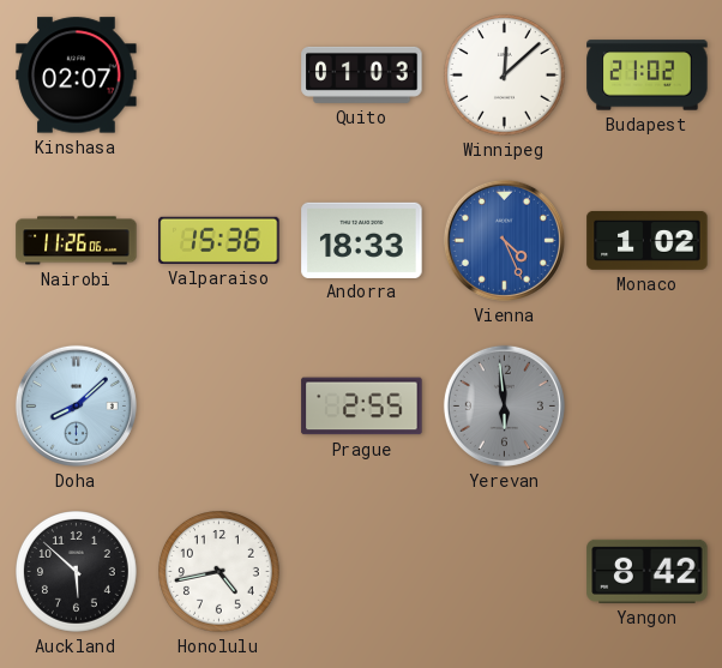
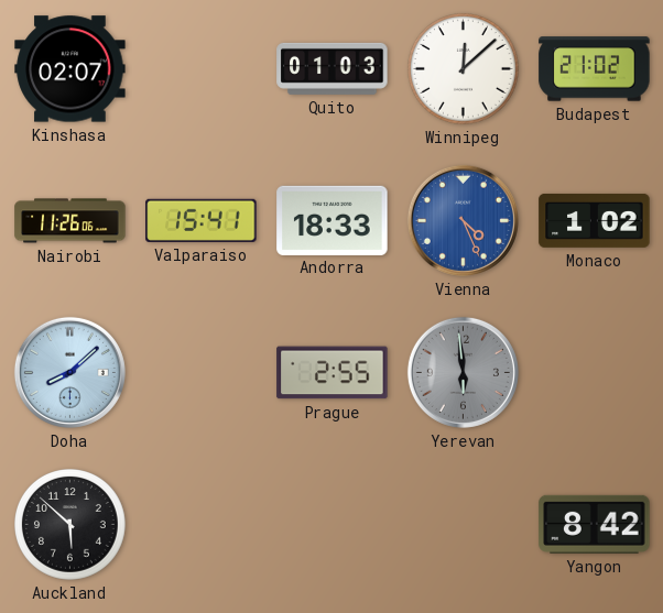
Valparaiso: 15:36 -> 15:41
Honolulu: 4:43 -> none
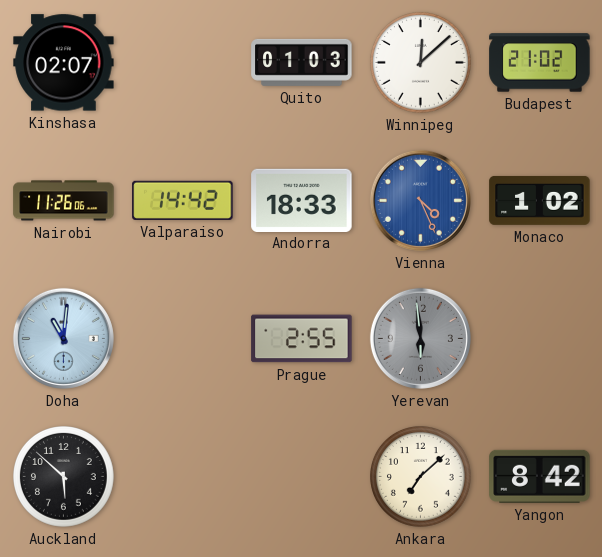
Valparaiso: 15:41 -> 14:42
Doha: 8:08 -> 11:01
Ankara: none -> 7:08
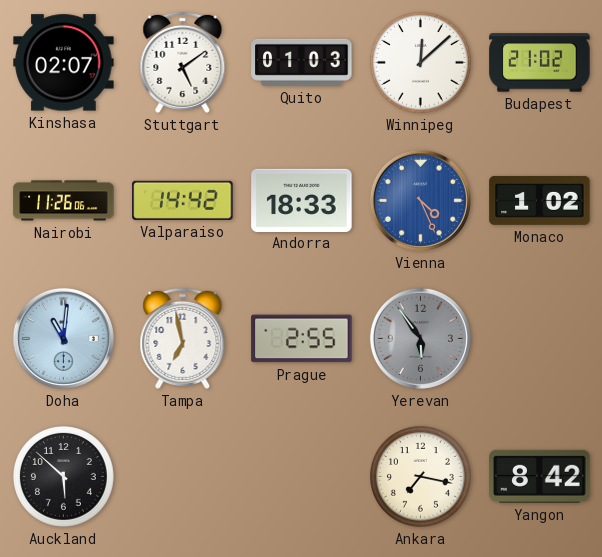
Stuttgart: none -> 5:09
Tampa: none -> 6:58
Yerevan: 5:59 -> 5:54
Ankara: 7:08 -> 7:17
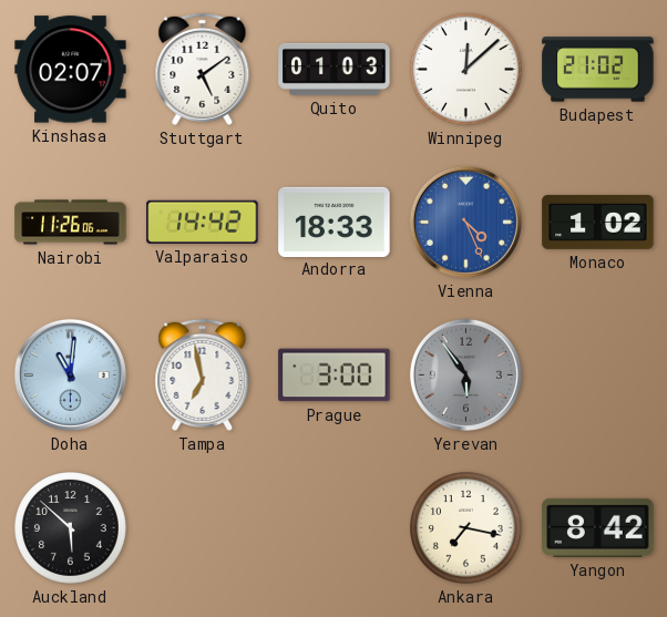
Prague: 2:55 -> 3:00
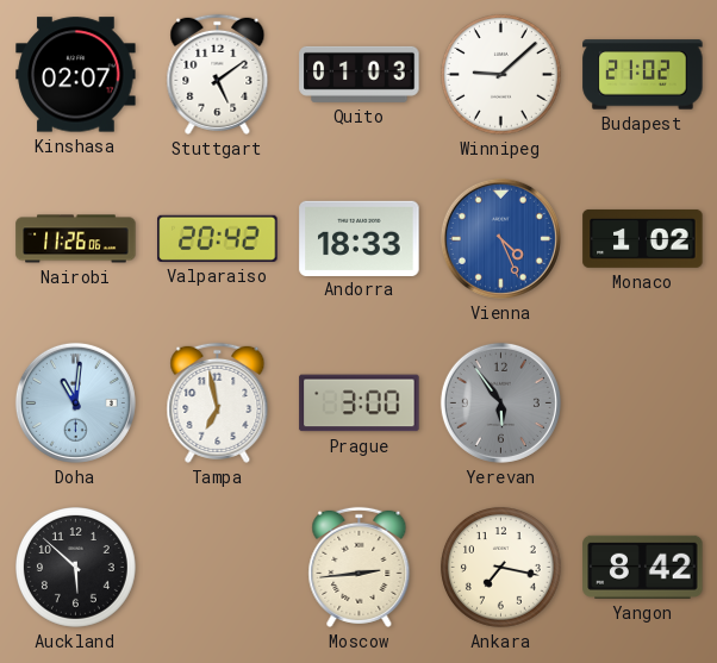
Winnipeg: 12:08 -> 9:08
Valparaiso: 14:42 -> 20:42
Moscow: none -> 2:44
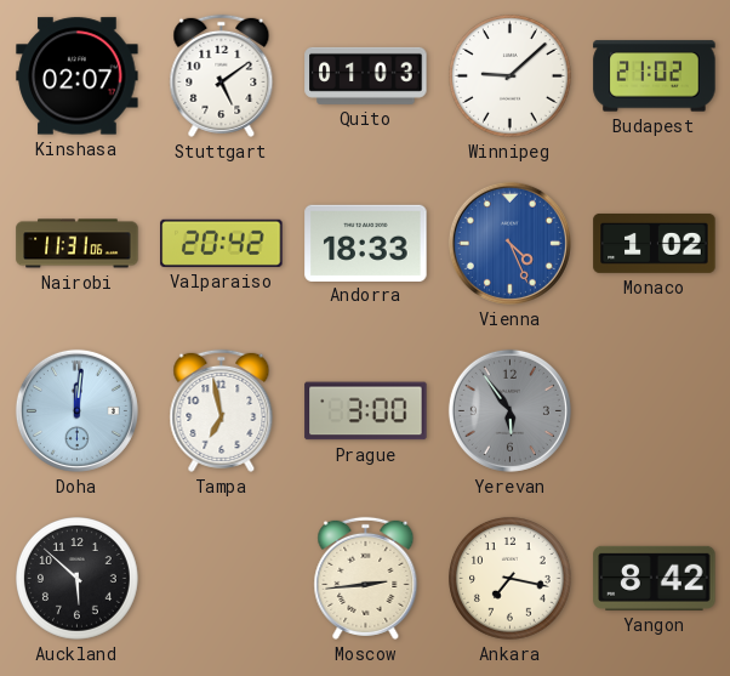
Nairobi: 11:26 -> 11:31
Doha: 11:01 -> 12:01
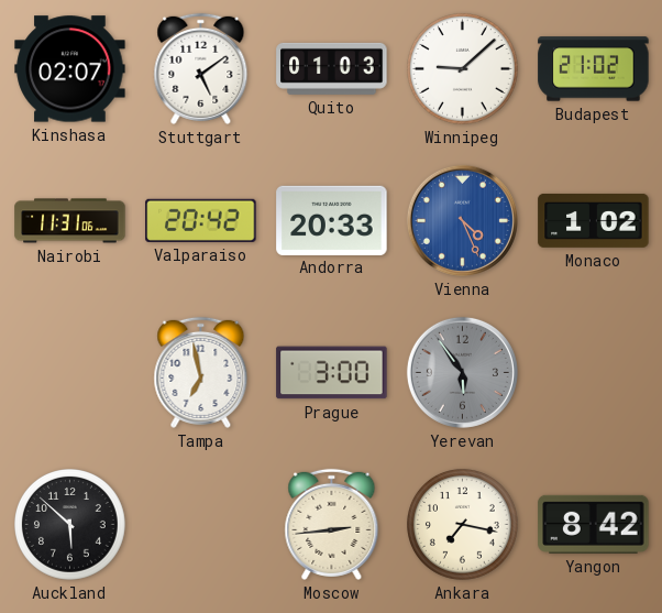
Andorra: 18:33 -> 20:33
Doha: 12:01 -> none
